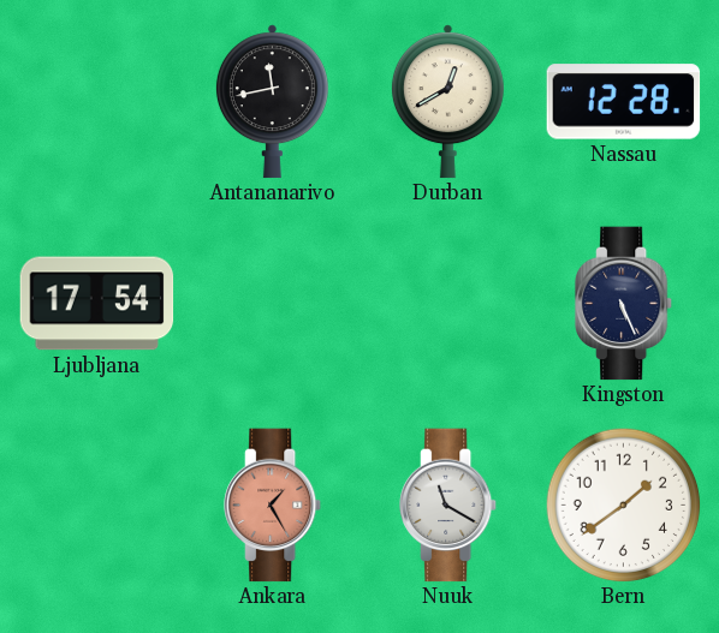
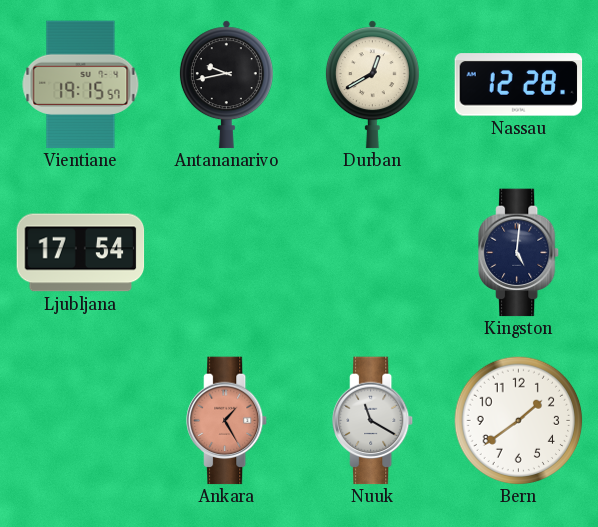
Vientiane: none -> 19:15
Antananarivo: 11:43 -> 9:43
Kingston: 5:26 -> 5:01
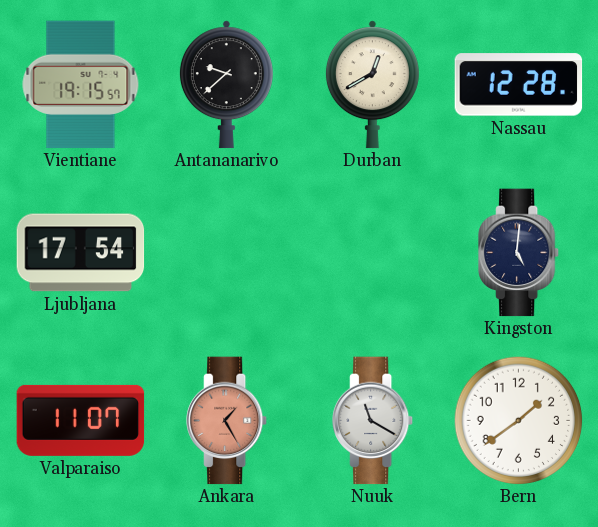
Antananarivo: 9:43 -> 9:38
Valparaiso: none -> 11:07
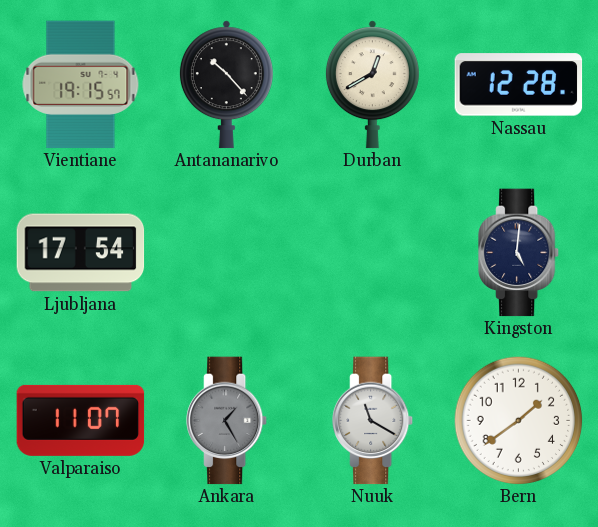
Antananarivo: 9:38 -> 10:23
Ankara dial: salmon -> grey
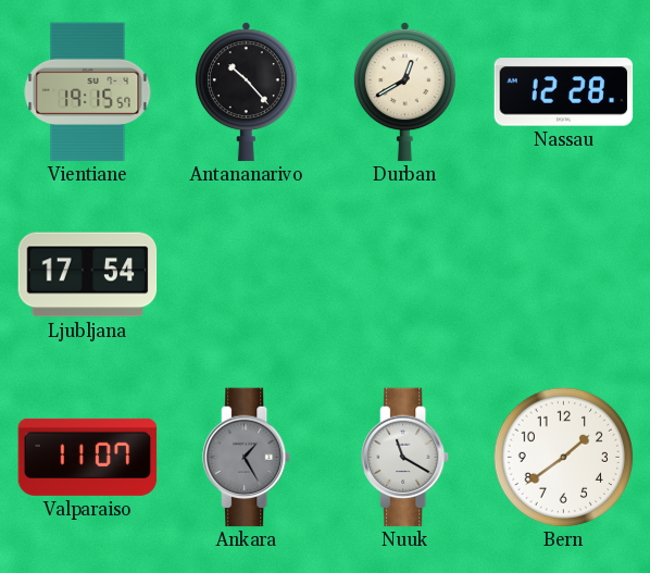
Kingston: 5:01 -> none
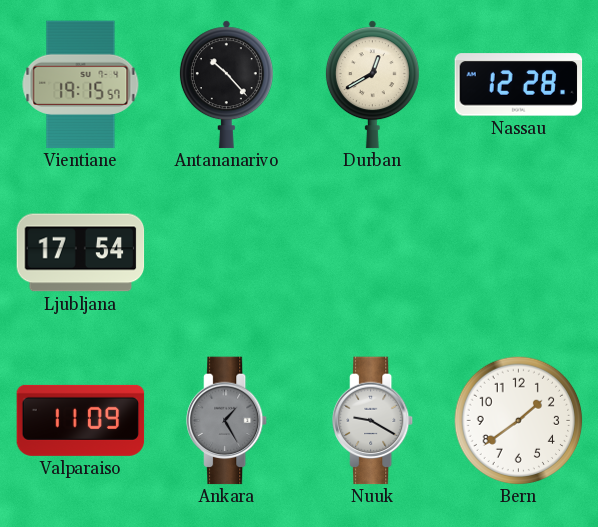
Valparaiso: 11:07 -> 11:09
Nuuk: 11:20 -> 9:20
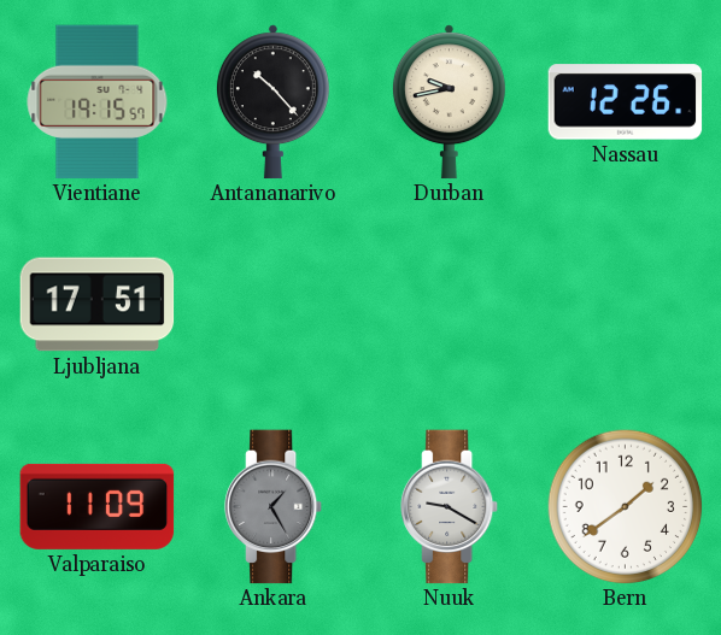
Durban: 12:40 -> 9:43
Nassau: 12:28 -> 12:26
Ljubljana: 17:54 -> 17:51
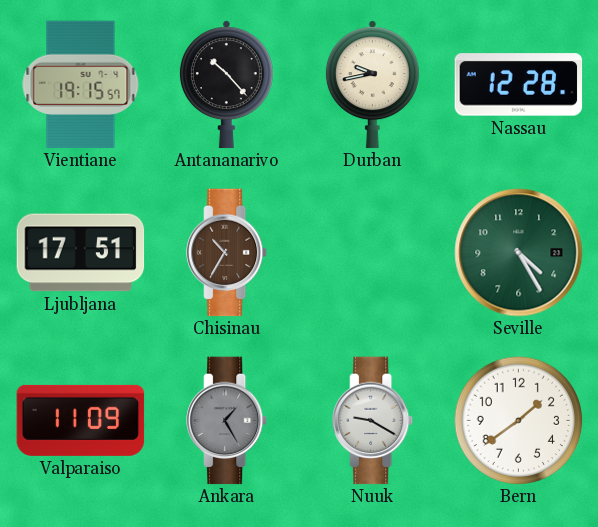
Nassau: 12:26 -> 12:28
Chisinau: none -> 10:35
Seville: none -> 4:25
